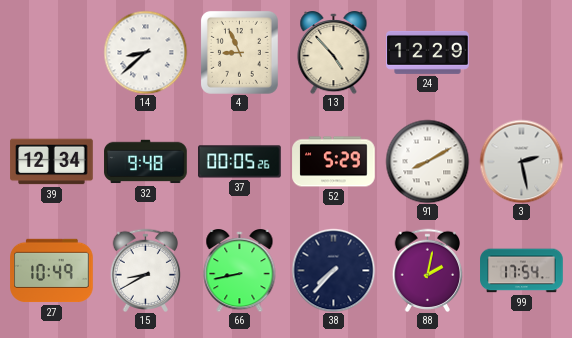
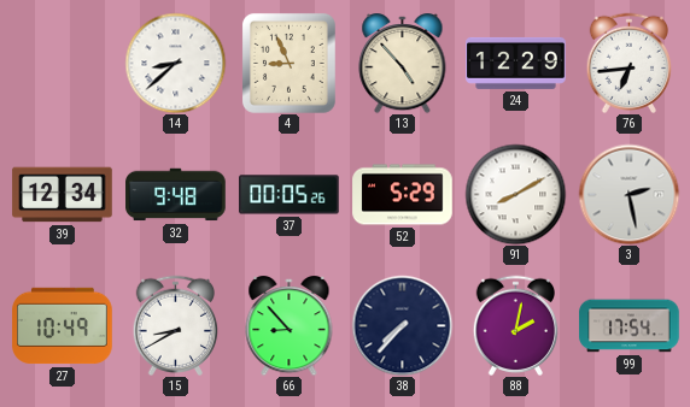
76: none -> 6:44
66: 8:43 -> 8:53
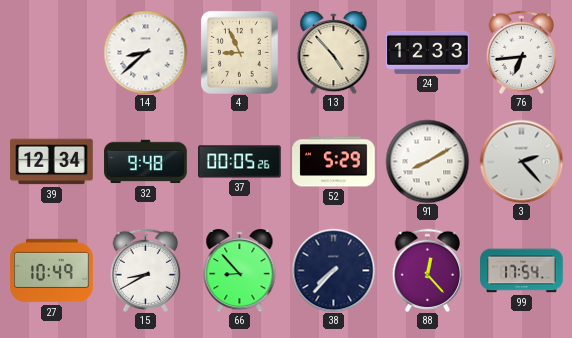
24: 12:29 -> 12:33
3: 2:28 -> 2:23
88: 2:02 -> 12:23
